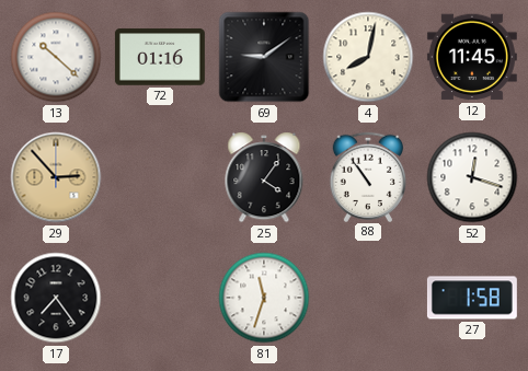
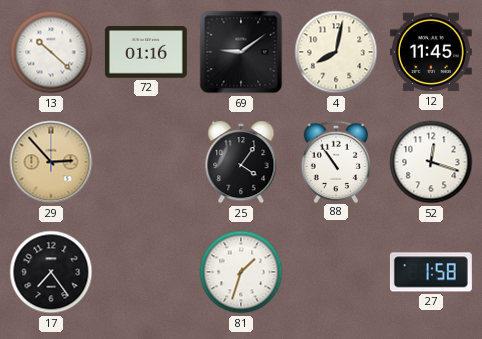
81: 11:33 -> 1:33
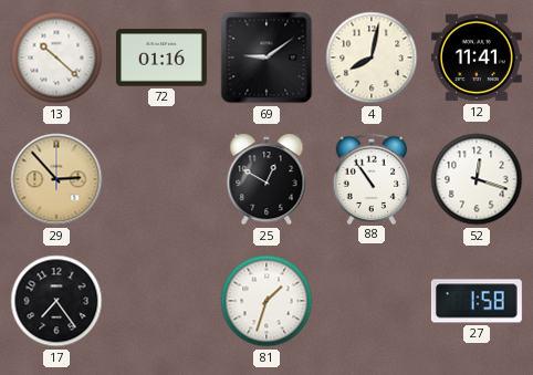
12: 11:45 -> 11:41
25: 4:06 -> 12:50
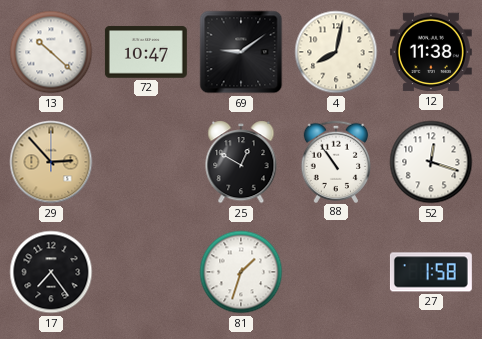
72: 01:16 -> 10:47
12: 11:41 -> 11:38
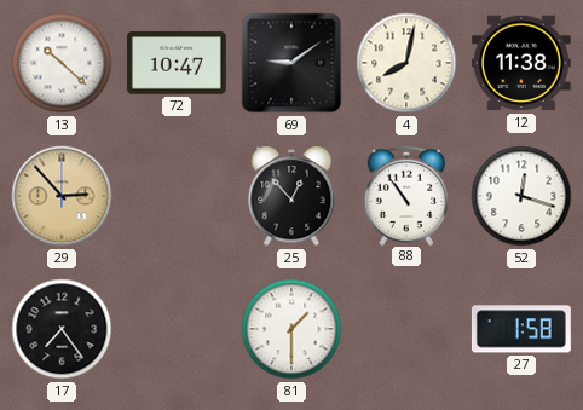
25: 12:50 -> 12:53
81: 1:33 -> 1:30
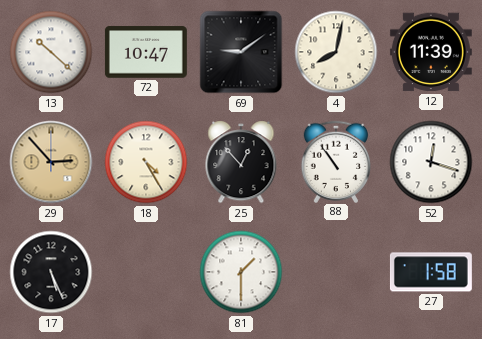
12: 11:38 -> 11:39
18: none -> 4:25
17: 7:24 -> 5:26
